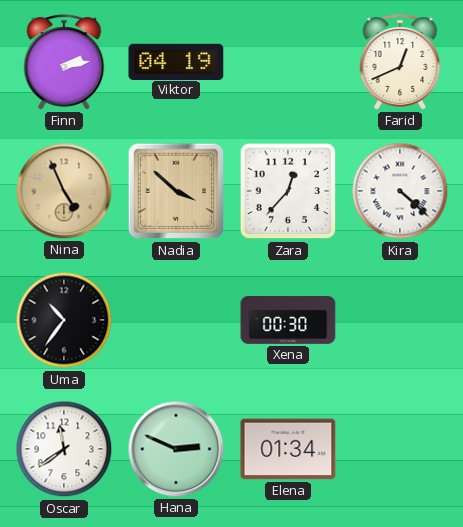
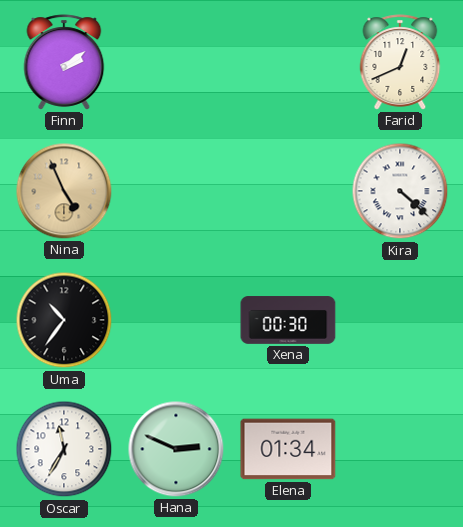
Finn: 2:13 -> 2:09
Viktor: 04:19 -> none
Nadia: 3:52 -> none
Zara: 12:37 -> none
Oscar: 11:39 -> 11:35
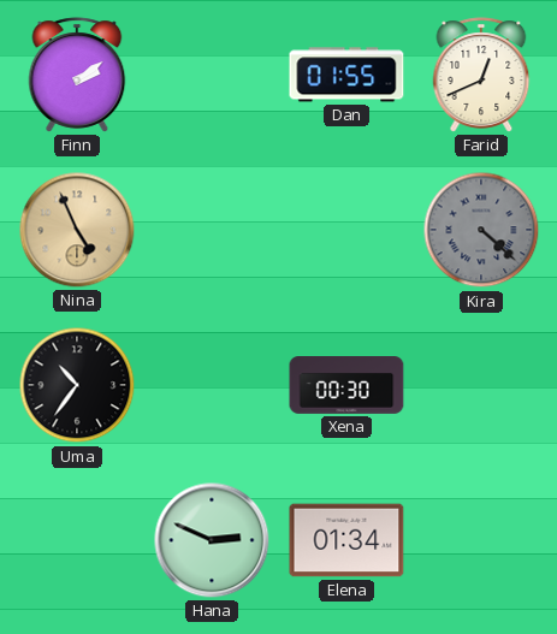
Dan: none -> 01:55
Kira dial: white -> grey
Oscar: 11:35 -> none
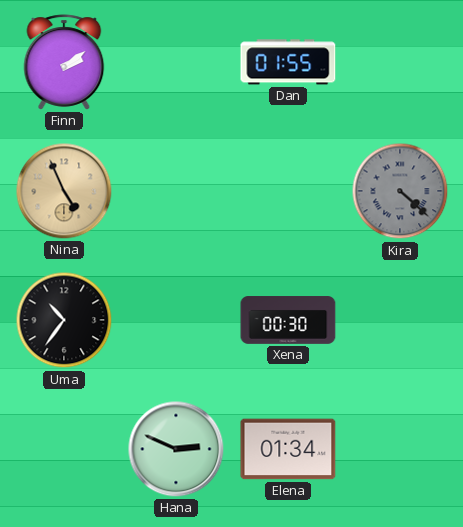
Farid: 12:41 -> none
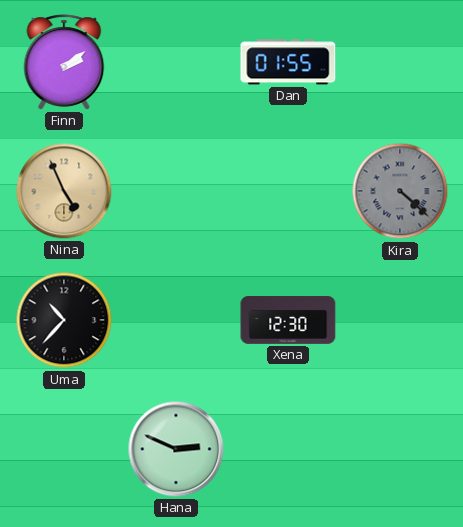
Uma: 10:36 -> 10:37
Xena: 00:30 -> 12:30
Elena: 01:34 -> none
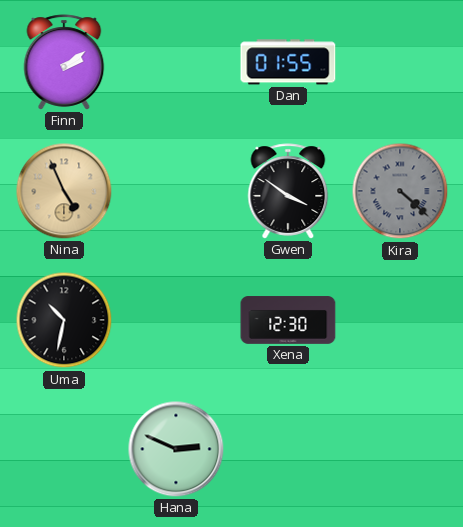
Gwen: none -> 3:51
Uma: 10:37 -> 10:32
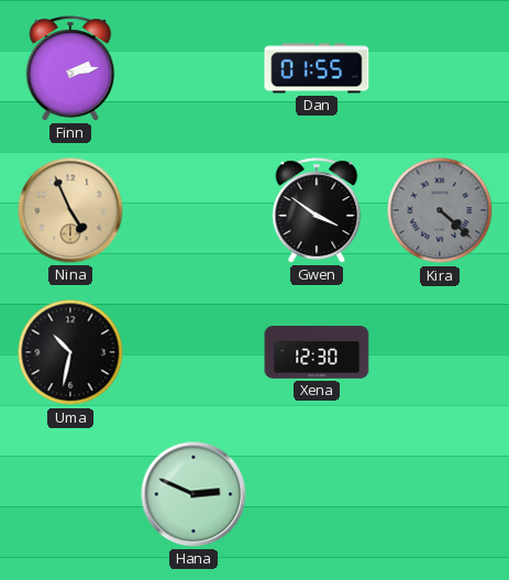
Finn: 2:09 -> 2:13
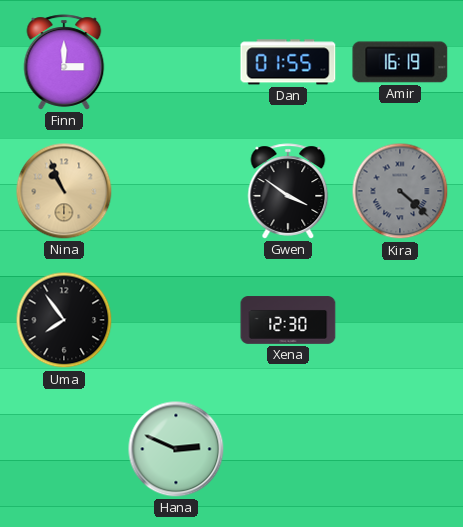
Finn: 2:13 -> 3:00
Amir: none -> 16:19
Nina: 4:56 -> 10:56
Uma: 10:32 -> 7:54
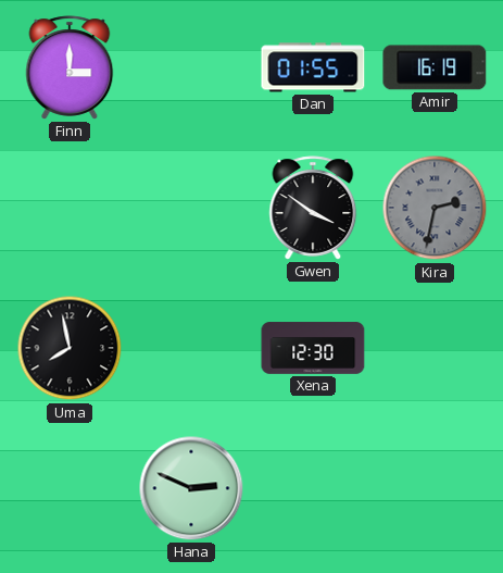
Nina: 10:56 -> none
Kira: 4:22 -> 2:32
Uma: 7:54 -> 7:58
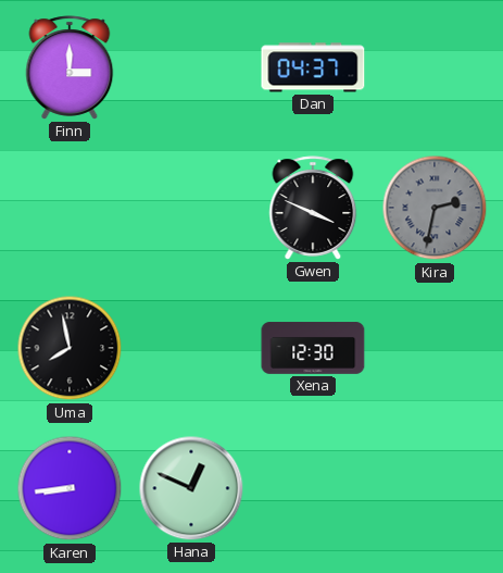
Dan: 01:55 -> 04:37
Amir: 16:19 -> none
Gwen: 3:51 -> 3:49
Karen: none -> 8:44
Hana: 2:49 -> 12:49
